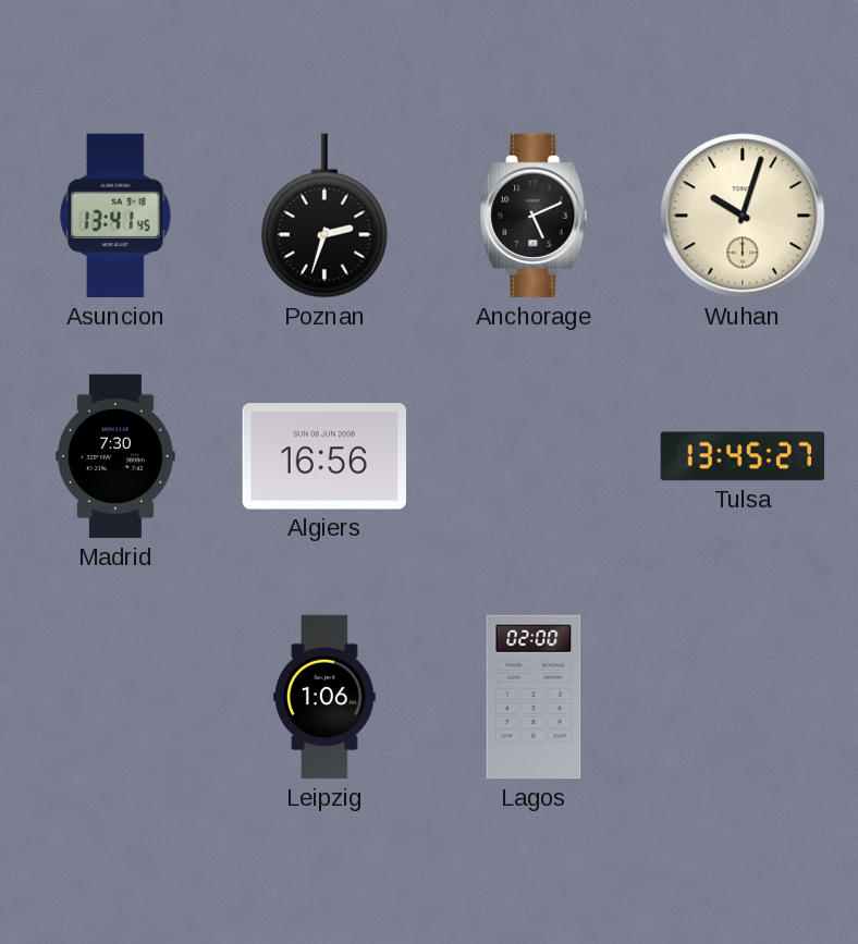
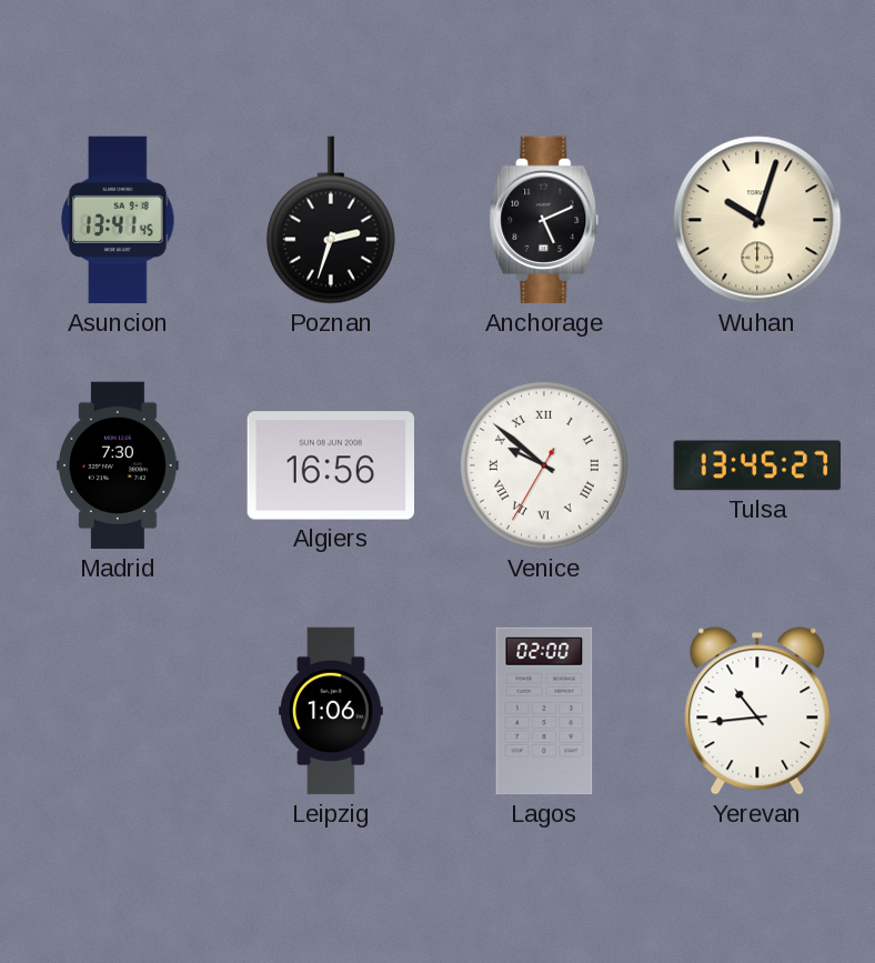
Venice: none -> 9:51
Yerevan: none -> 10:44
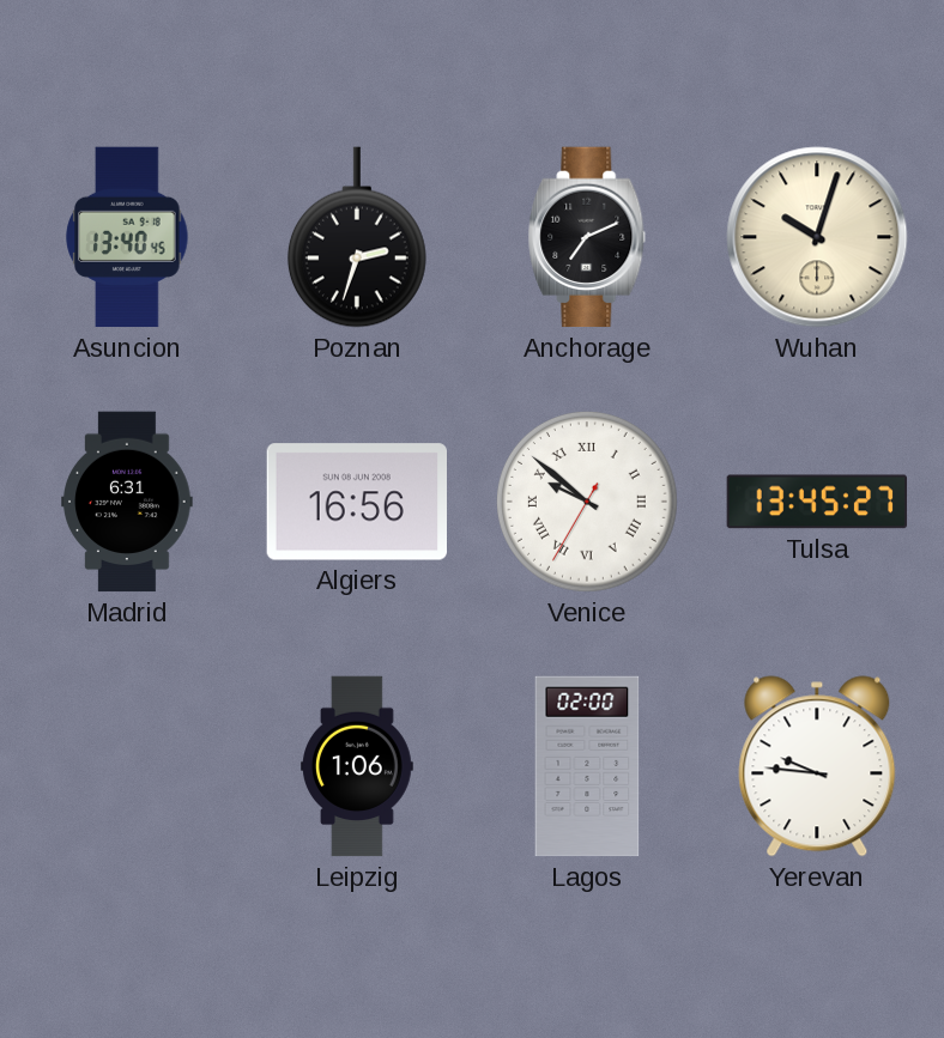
Asuncion: 13:41 -> 13:40
Anchorage: 5:11 -> 7:11
Madrid: 7:30 -> 6:31
Yerevan: 10:44 -> 9:46
